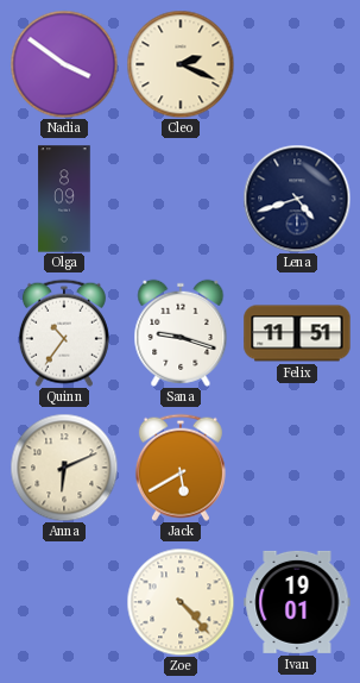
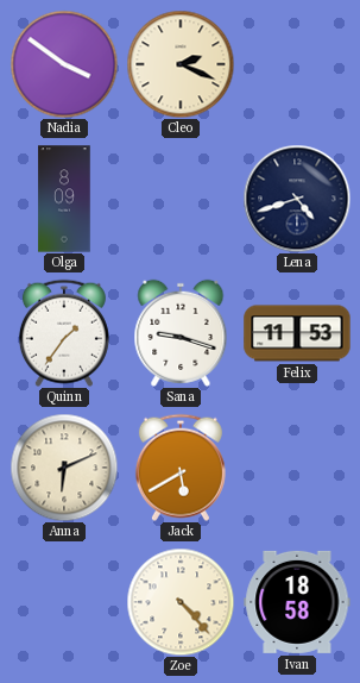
Quinn: 10:36 -> 1:36
Felix: 11:51 -> 11:53
Ivan: 19:01 -> 18:58
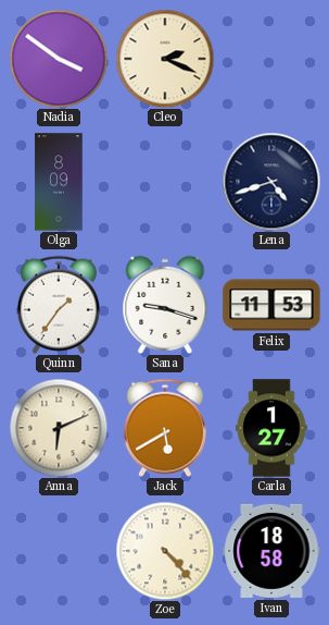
Carla: none -> 1:27
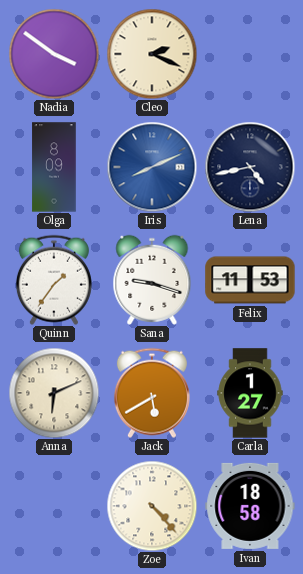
Iris: none -> 8:11
Lena: 4:42 -> 4:43
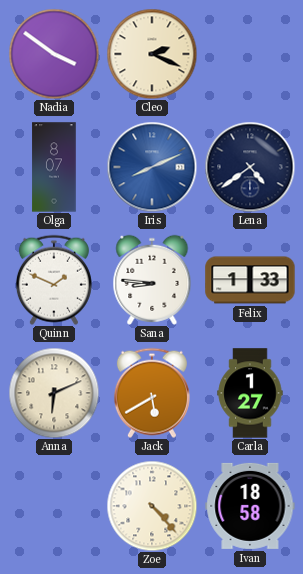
Olga: 8:09 -> 8:07
Lena: 4:43 -> 4:39
Quinn: 1:36 -> 1:49
Sana: 9:18 -> 8:46
Felix: 11:53 -> 1:33
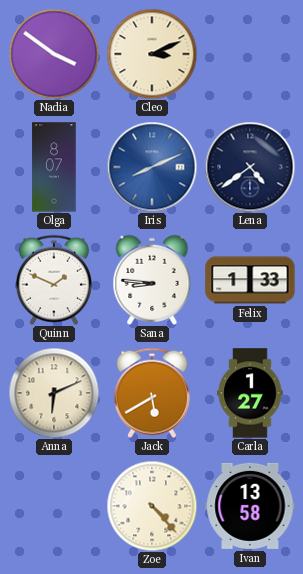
Cleo: 2:19 -> 3:11
Ivan: 18:58 -> 13:58
